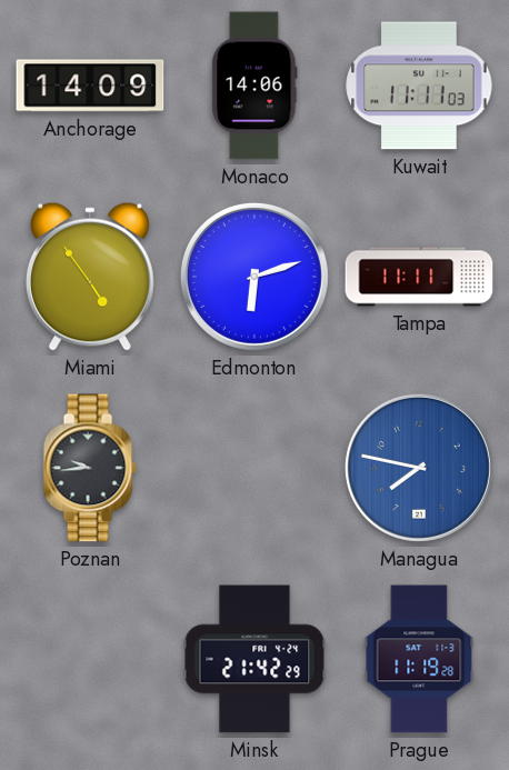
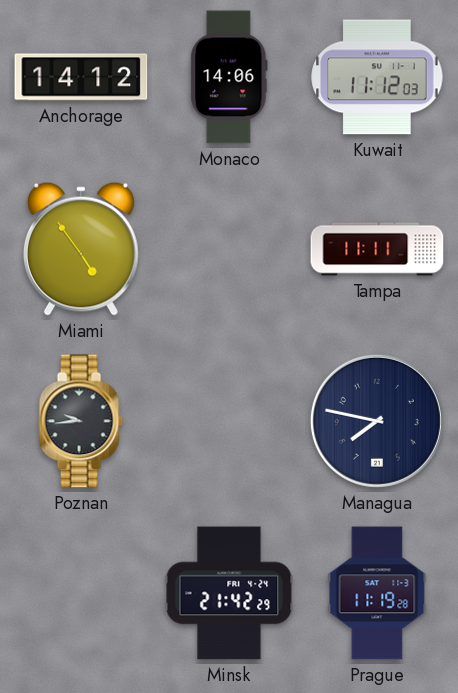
Anchorage: 14:09 -> 14:12
Kuwait: 11:11 -> 11:12
Edmonton: 6:12 -> none
Managua dial: blue -> navy
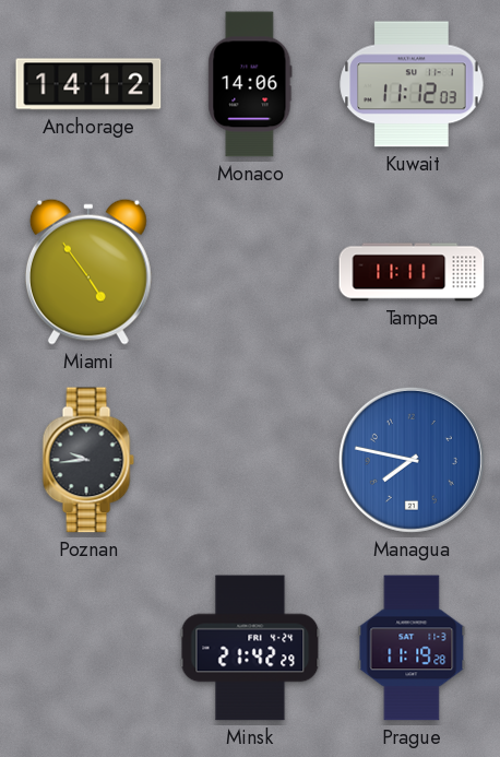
Managua dial: navy -> blue
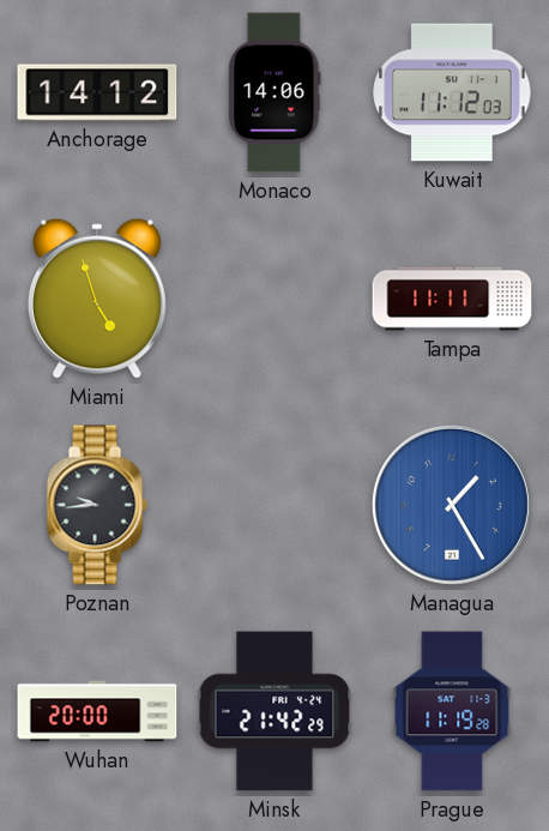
Miami: 4:54 -> 4:57
Managua: 7:47 -> 1:25
Wuhan: none -> 20:00
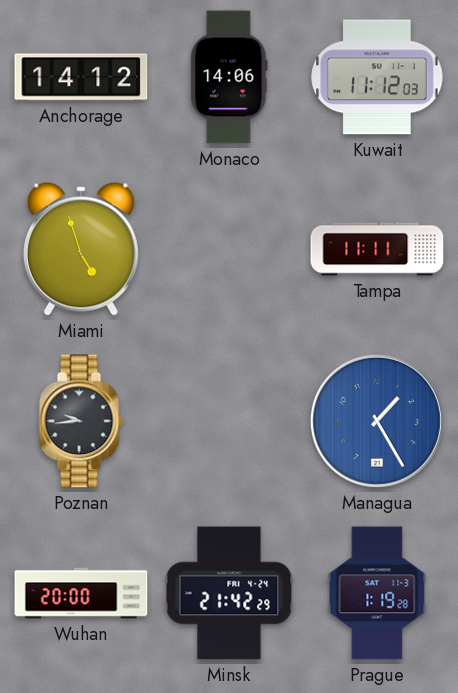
Prague: 11:19 -> 1:19
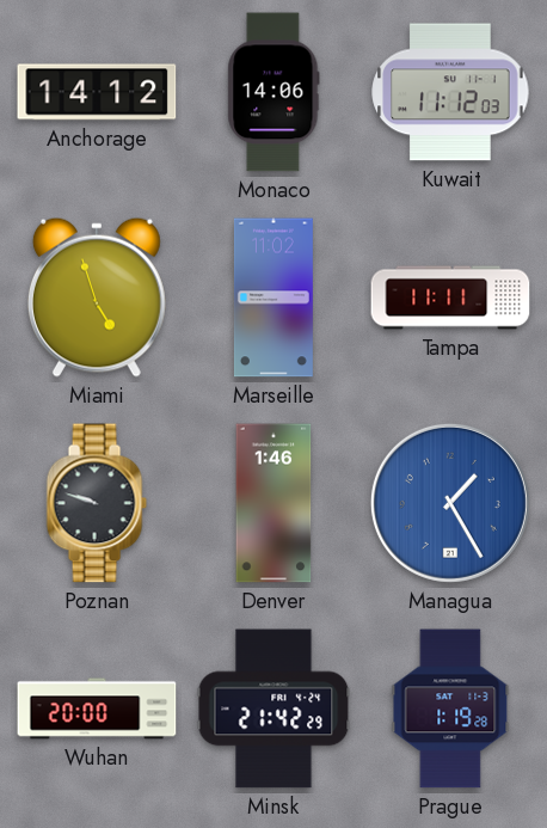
Marseille: none -> 11:02
Poznan: 9:44 -> 9:48
Denver: none -> 1:46
